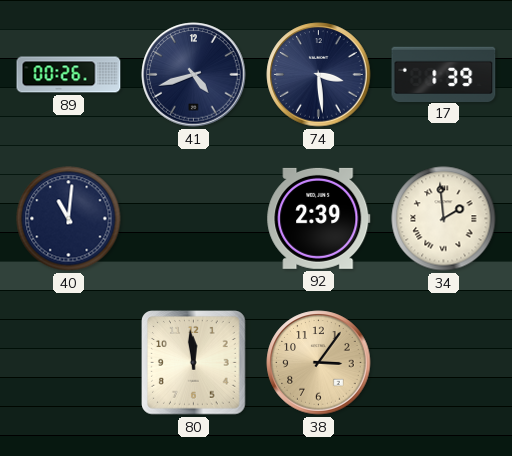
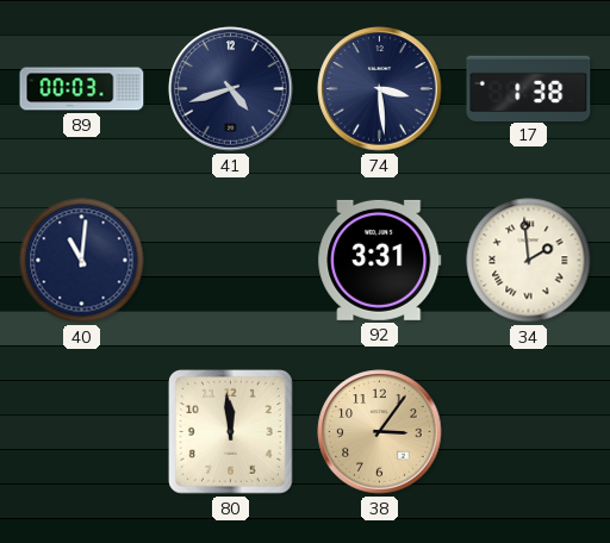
89: 00:26 -> 00:03
17: 1:39 -> 1:38
92: 2:39 -> 3:31
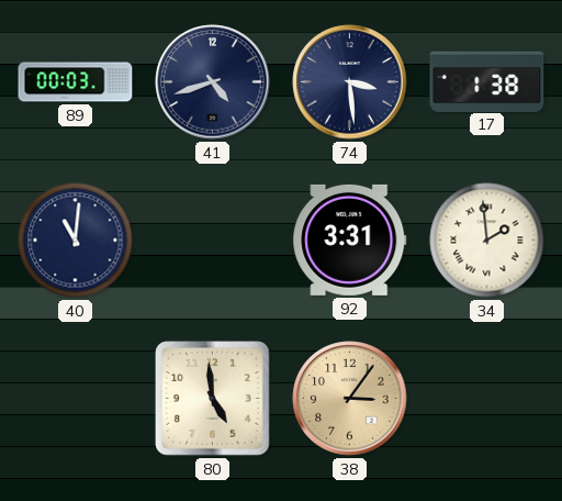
80: 11:59 -> 4:59
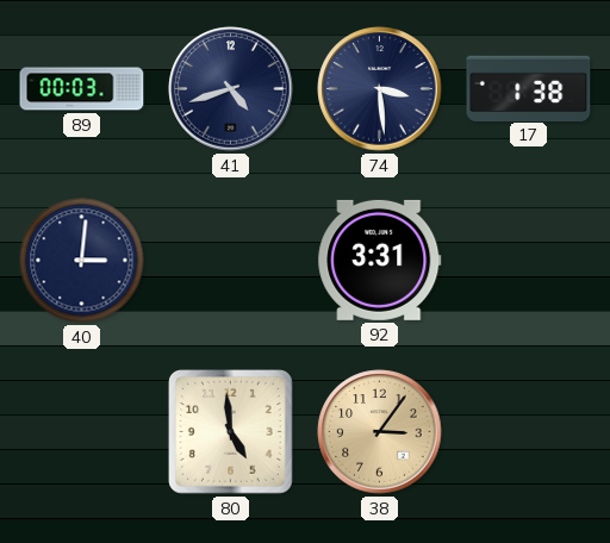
40: 11:01 -> 3:01
34: 1:59 -> none
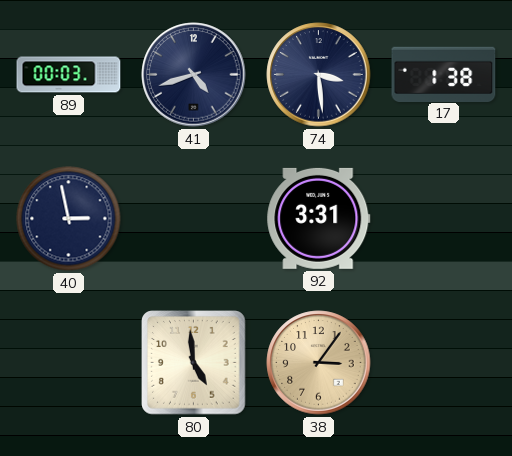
40: 3:01 -> 2:58
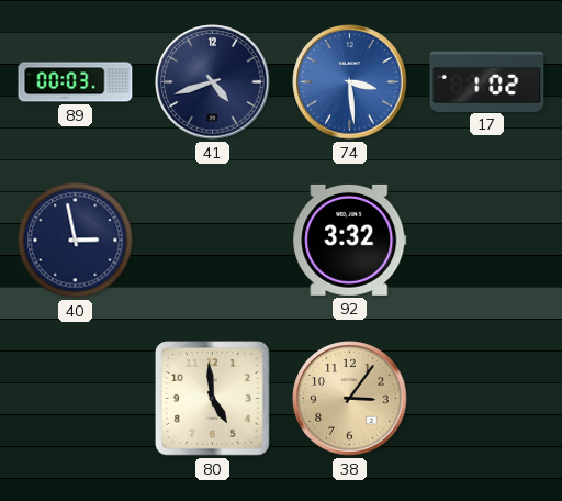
74 dial: navy -> blue
17: 1:38 -> 1:02
92: 3:31 -> 3:32
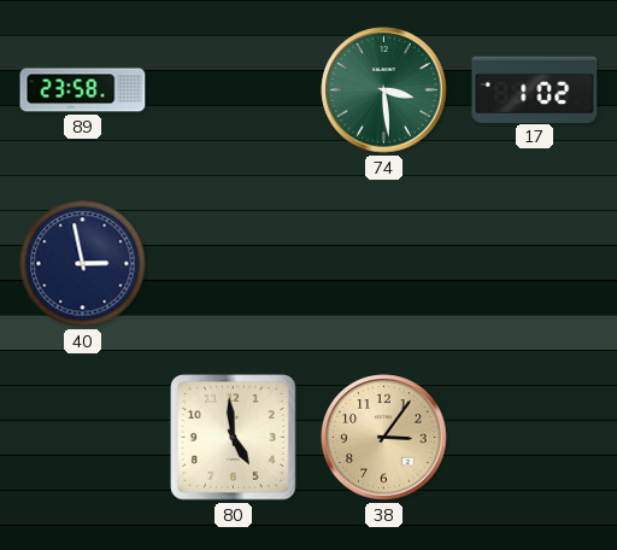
89: 00:03 -> 23:58
41: 4:42 -> none
74 dial: blue -> green
92: 3:32 -> none
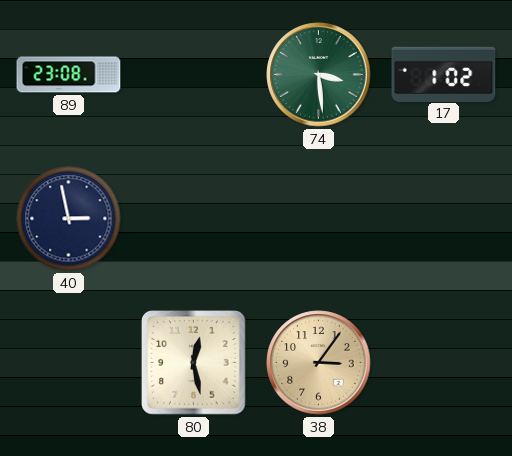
89: 23:58 -> 23:08
80: 4:59 -> 12:28
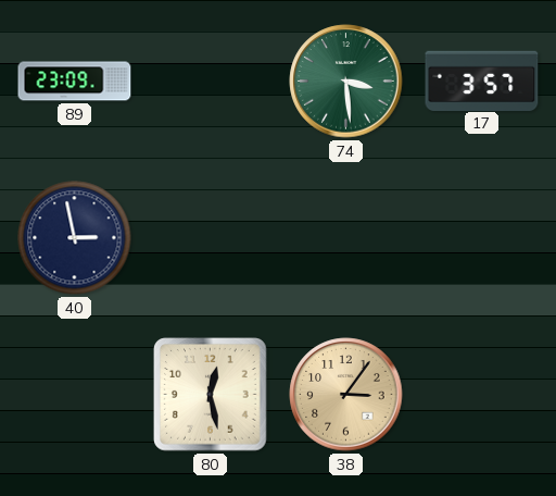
89: 23:08 -> 23:09
17: 1:02 -> 3:57
